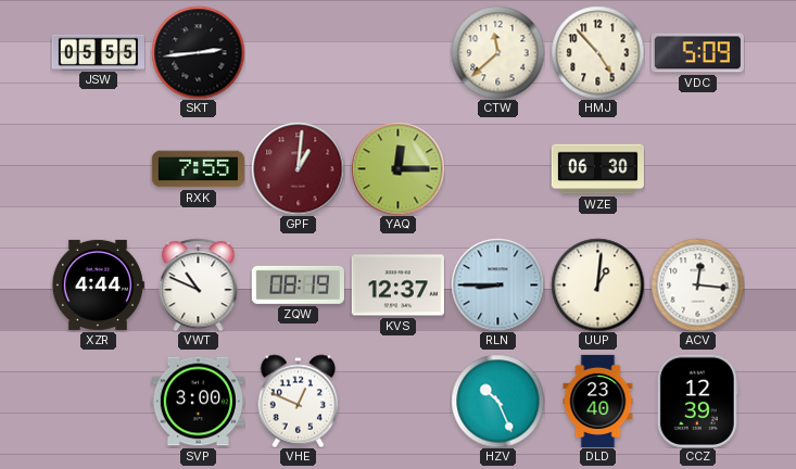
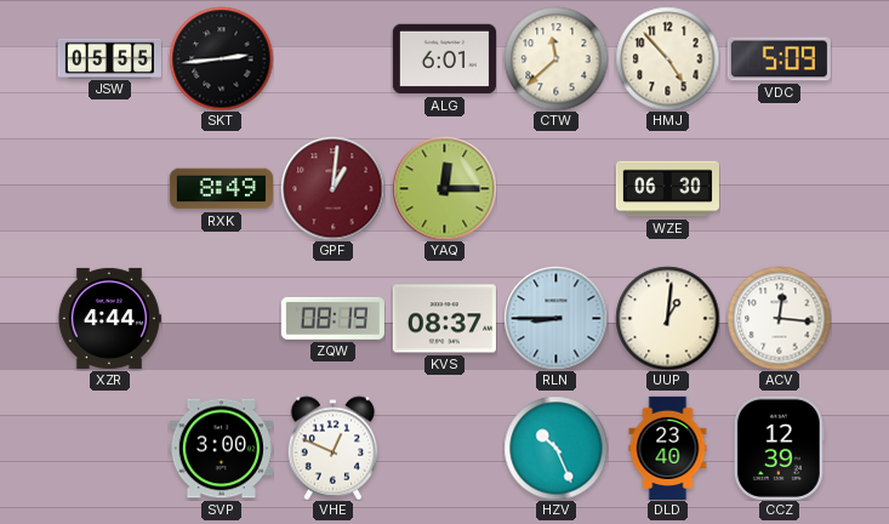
ALG: none -> 6:01
RXK: 7:55 -> 8:49
VWT: 10:49 -> none
KVS: 12:37 -> 08:37
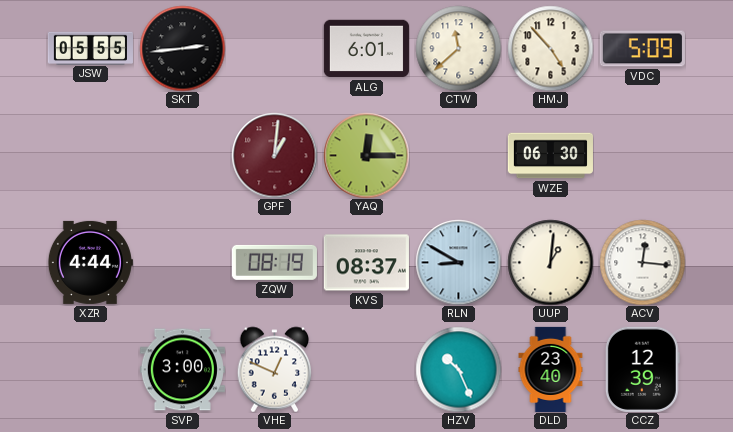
RXK: 8:49 -> none
RLN: 8:45 -> 8:50
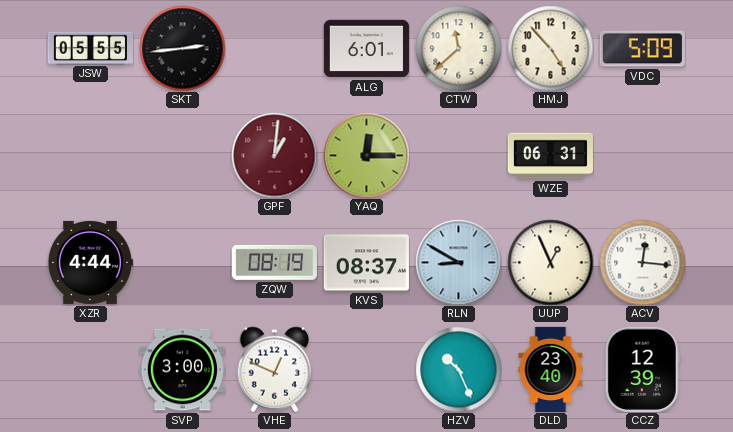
WZE: 06:30 -> 06:31
UUP: 1:01 -> 12:56
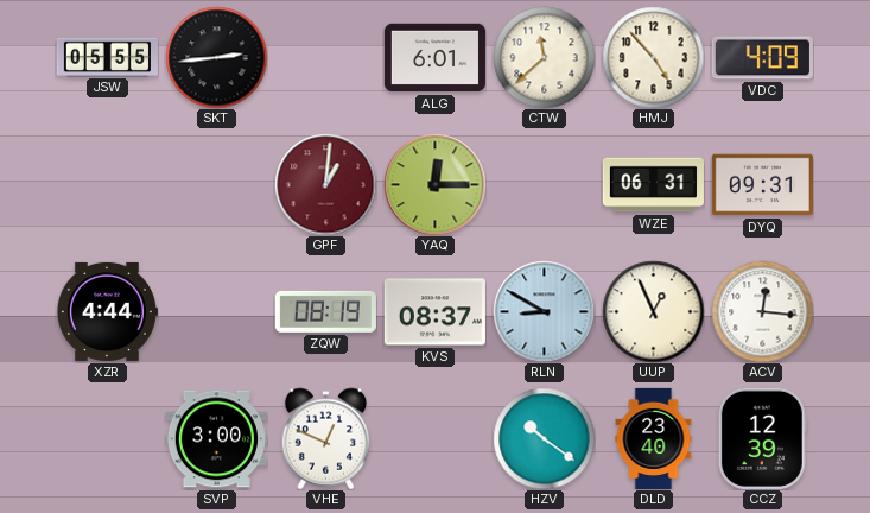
VDC: 5:09 -> 4:09
DYQ: none -> 09:31
HZV: 10:26 -> 10:21
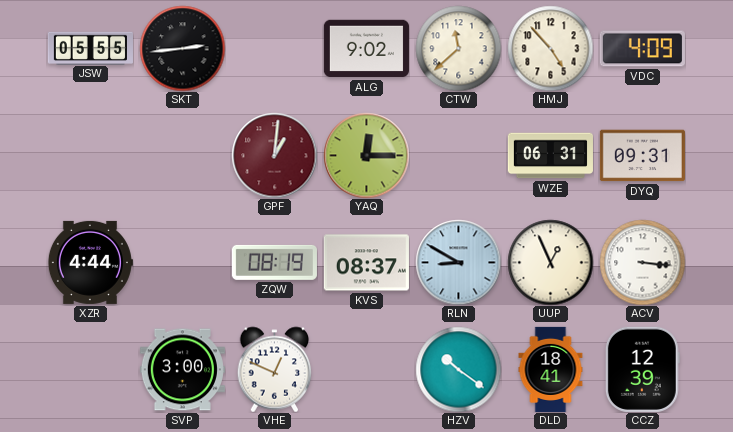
ALG: 6:01 -> 9:02
ACV: 12:16 -> 3:16
DLD: 23:40 -> 18:41
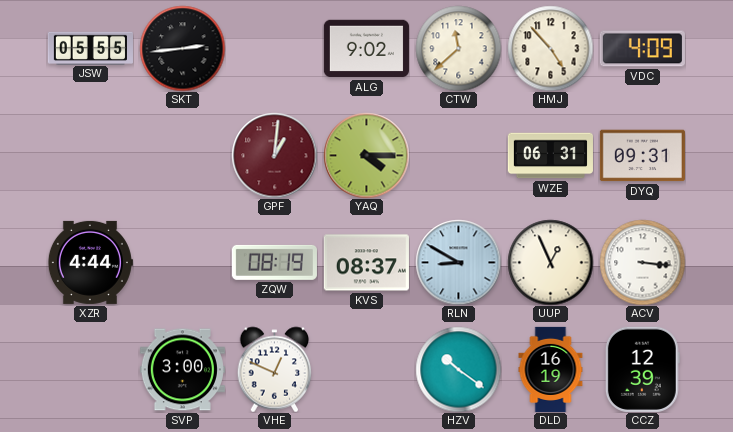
YAQ: 12:15 -> 4:15
DLD: 18:41 -> 16:19
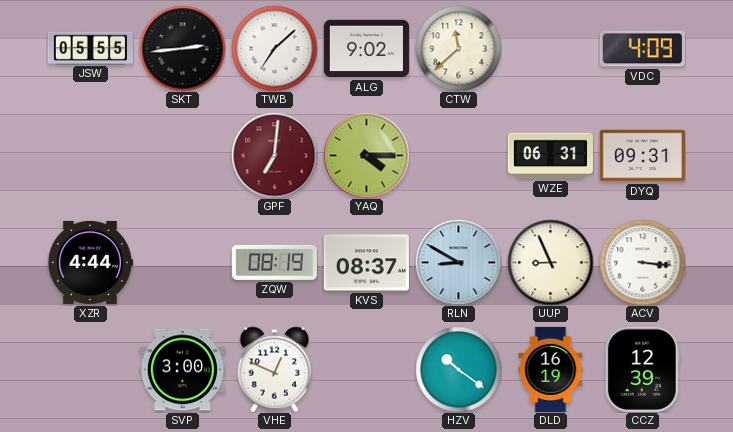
TWB: none -> 7:08
HMJ: 4:53 -> none
GPF: 1:01 -> 7:01
UUP: 12:56 -> 8:56
